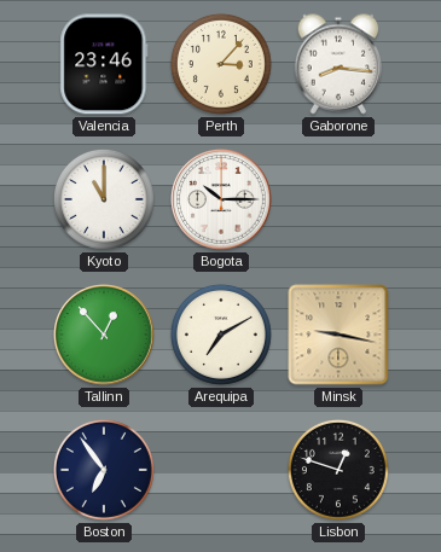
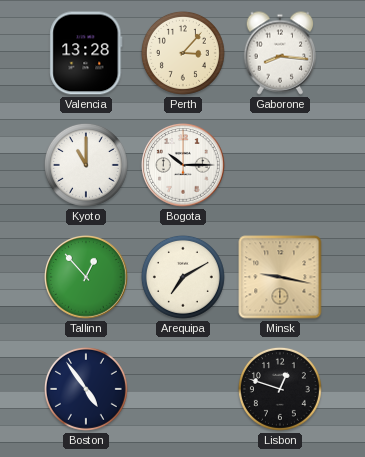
Valencia: 23:46 -> 13:28
Boston: 6:54 -> 4:54
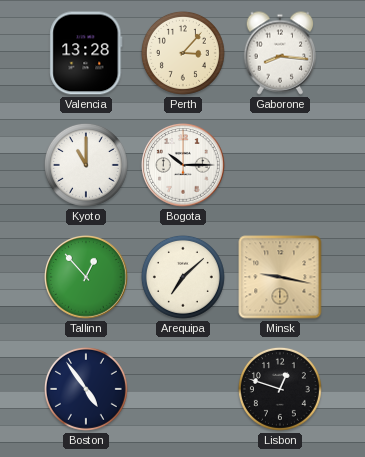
Arequipa: 7:10 -> 7:08
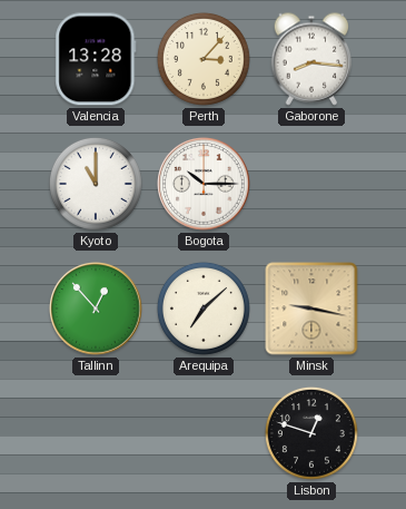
Boston: 4:54 -> none
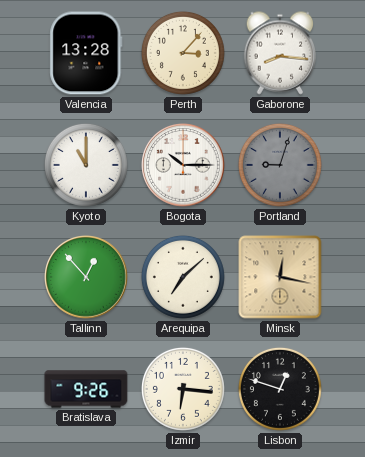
Portland: none -> 9:03
Minsk: 9:17 -> 12:17
Bratislava: none -> 9:26
Izmir: none -> 6:16
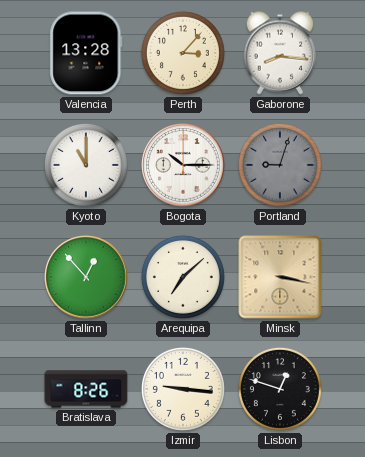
Minsk: 12:17 -> 3:17
Bratislava: 9:26 -> 8:26
Izmir: 6:16 -> 9:16
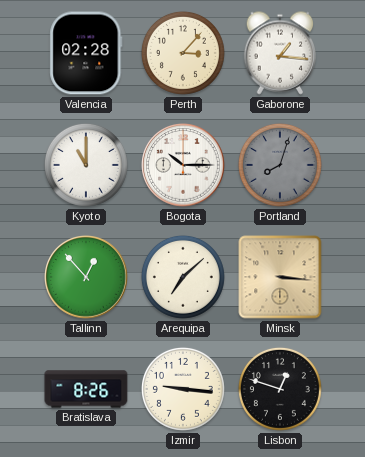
Valencia: 13:28 -> 02:28
Gaborone: 8:16 -> 1:16
Portland: 9:03 -> 8:03
Minsk: 3:17 -> 3:16
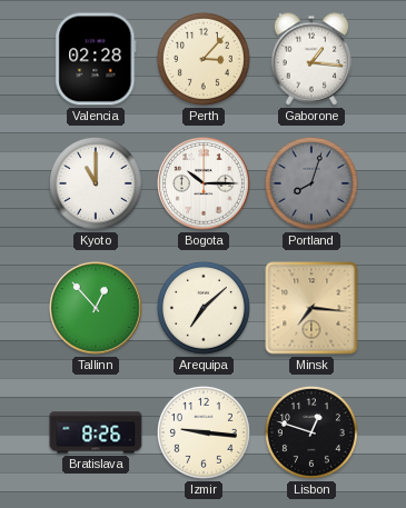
Minsk: 3:16 -> 7:16
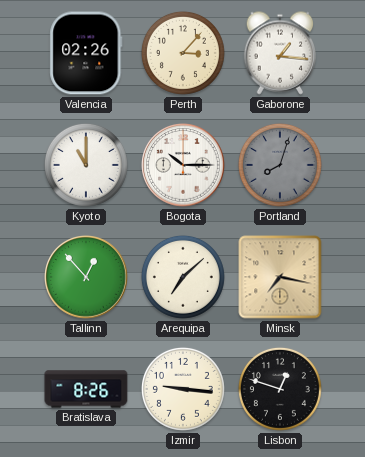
Valencia: 02:28 -> 02:26
Minsk: 7:16 -> 7:17
